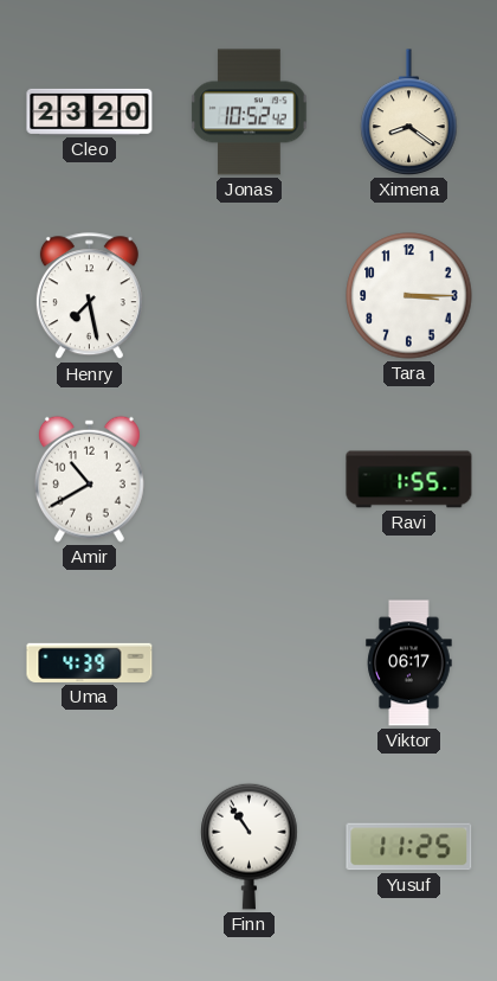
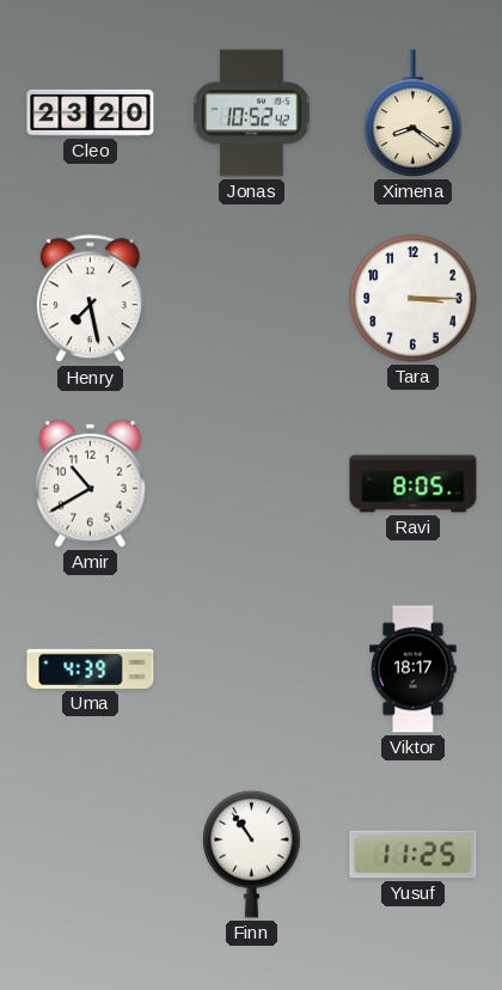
Ravi: 1:55 -> 8:05
Viktor: 06:17 -> 18:17
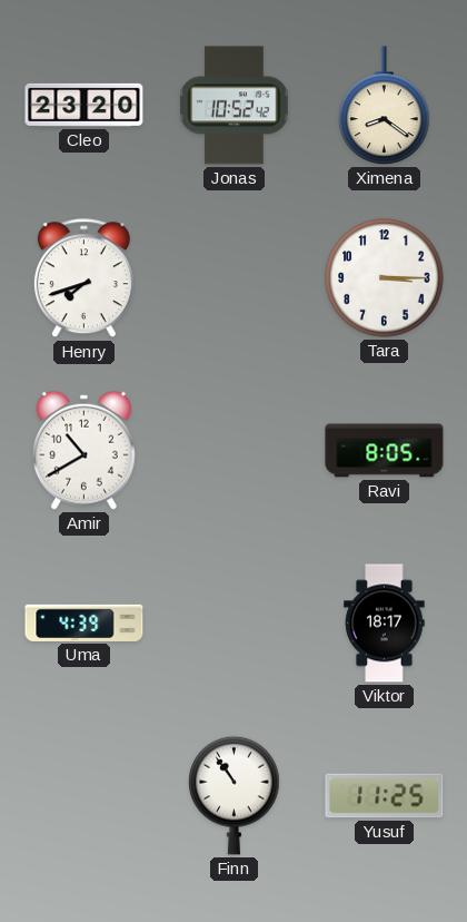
Henry: 7:28 -> 7:42
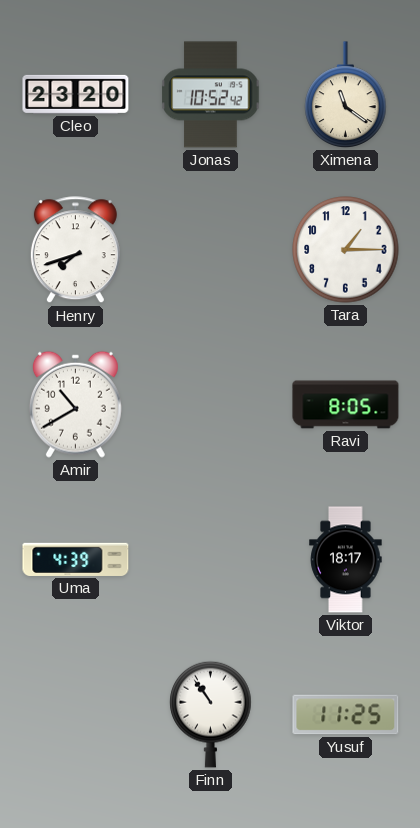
Ximena: 8:21 -> 11:21
Tara: 3:15 -> 1:15
